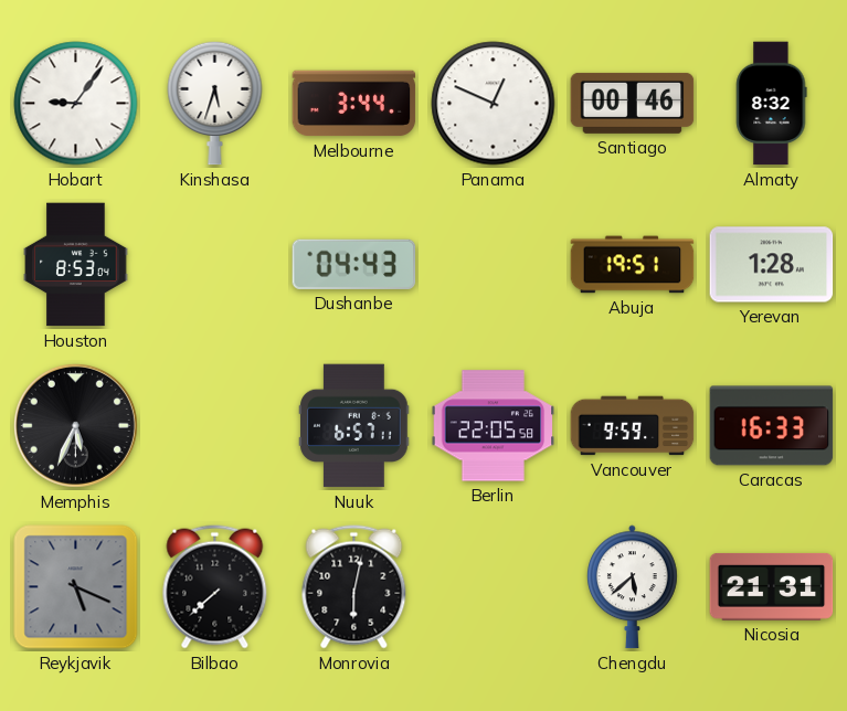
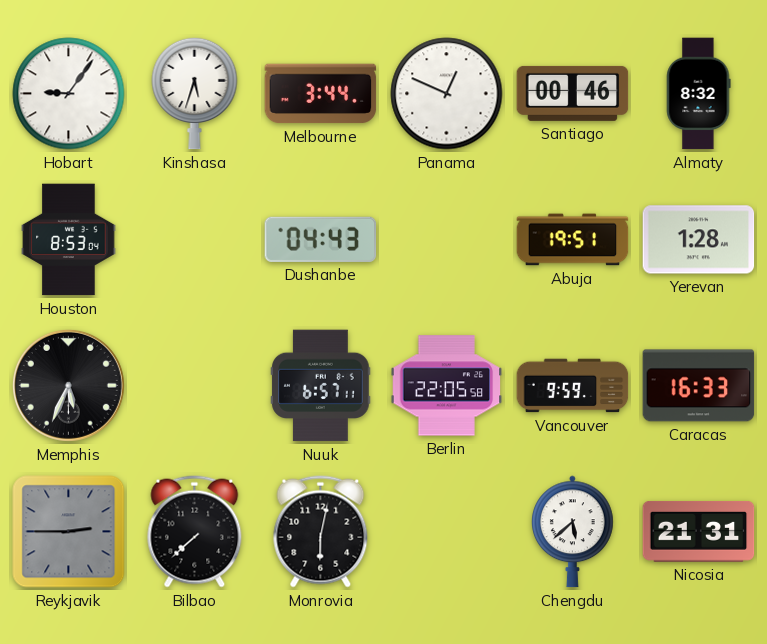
Reykjavik: 5:19 -> 2:45
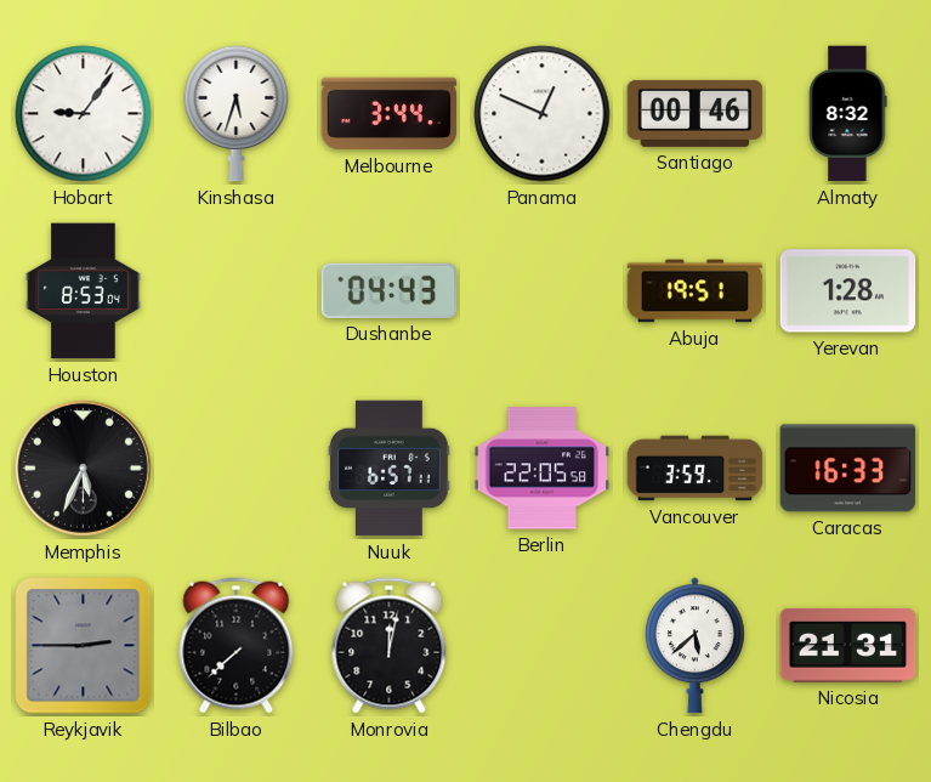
Vancouver: 9:59 -> 3:59
Monrovia: 6:02 -> 12:02
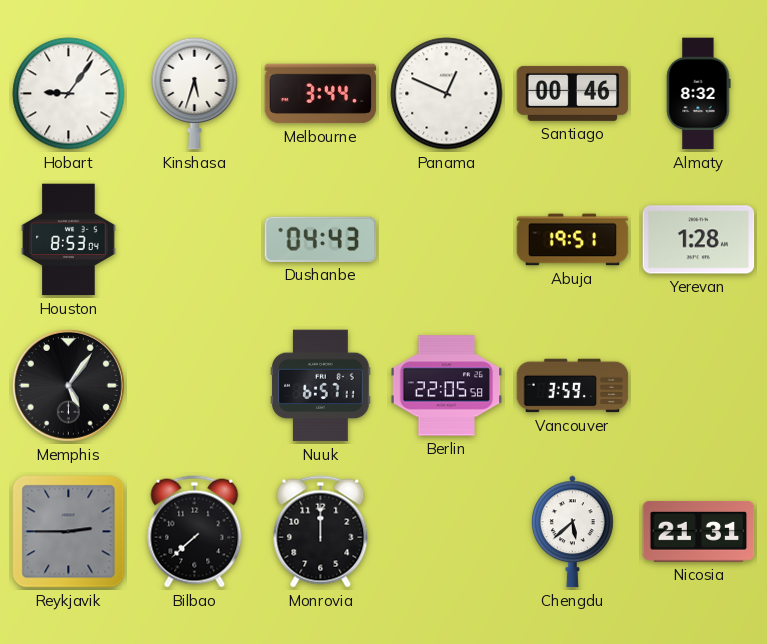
Memphis: 5:34 -> 5:06
Caracas: 16:33 -> none
Monrovia: 12:02 -> 12:00
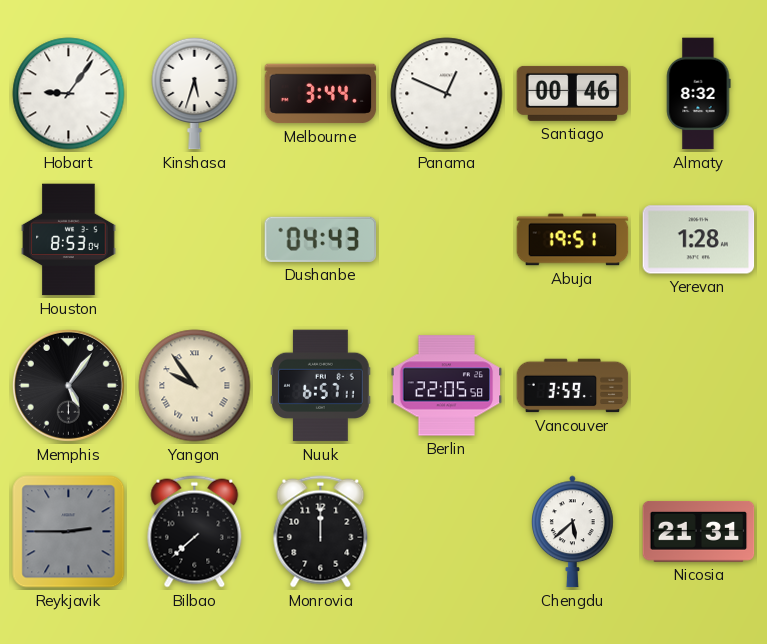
Yangon: none -> 9:54
